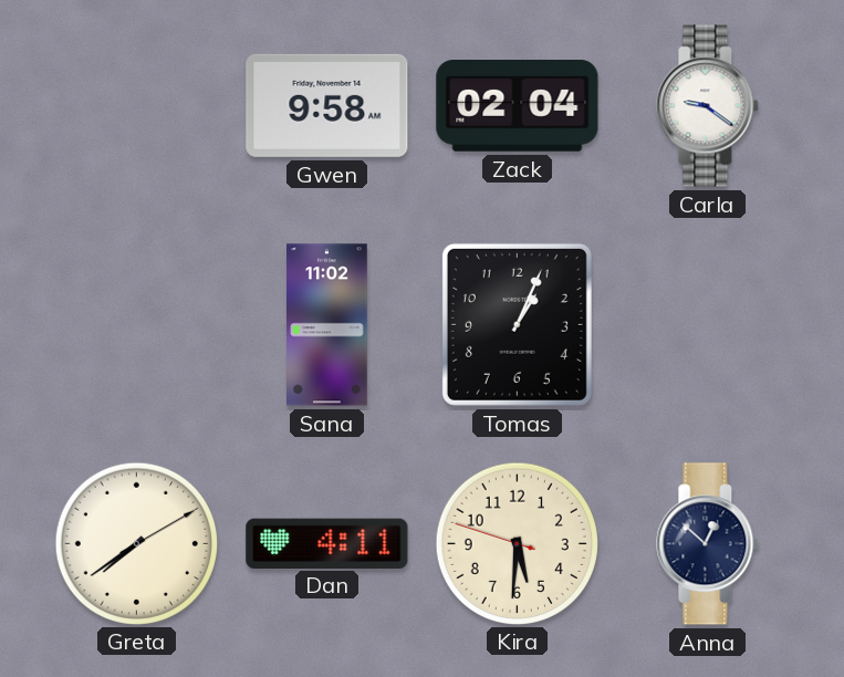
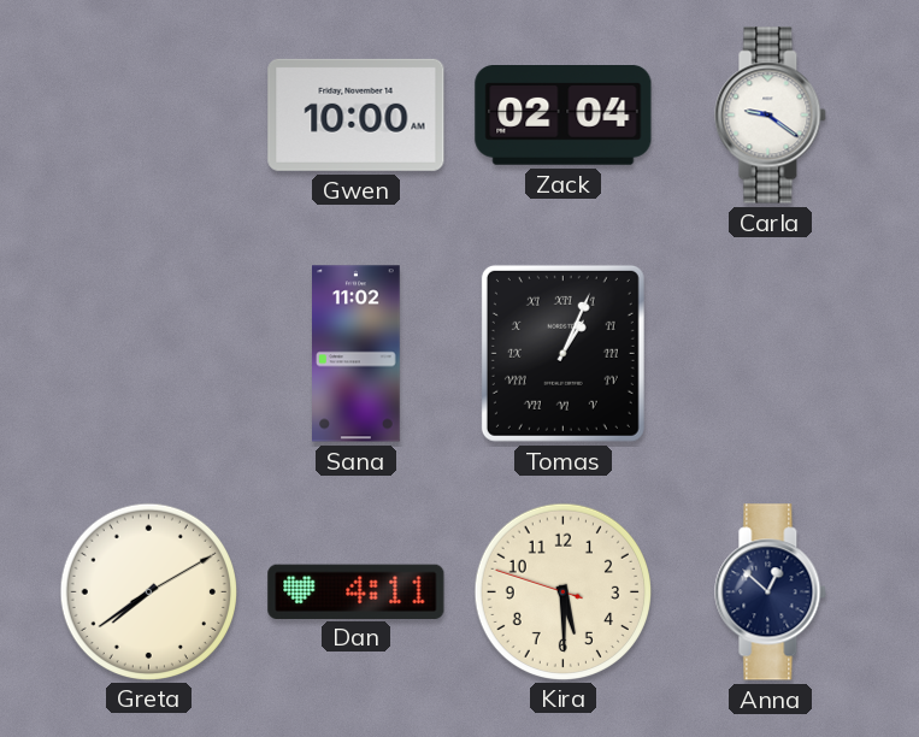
Gwen: 9:58 -> 10:00
Tomas numerals: Arabic -> Roman
Kira: 5:30 -> 5:29
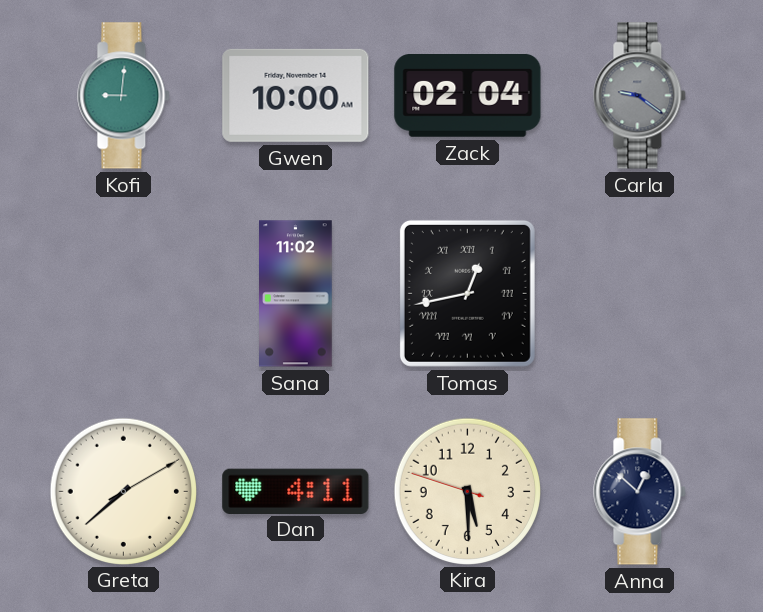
Kofi: none -> 9:01
Carla dial: white -> grey
Tomas: 1:04 -> 12:43
Greta: 7:39 -> 7:38
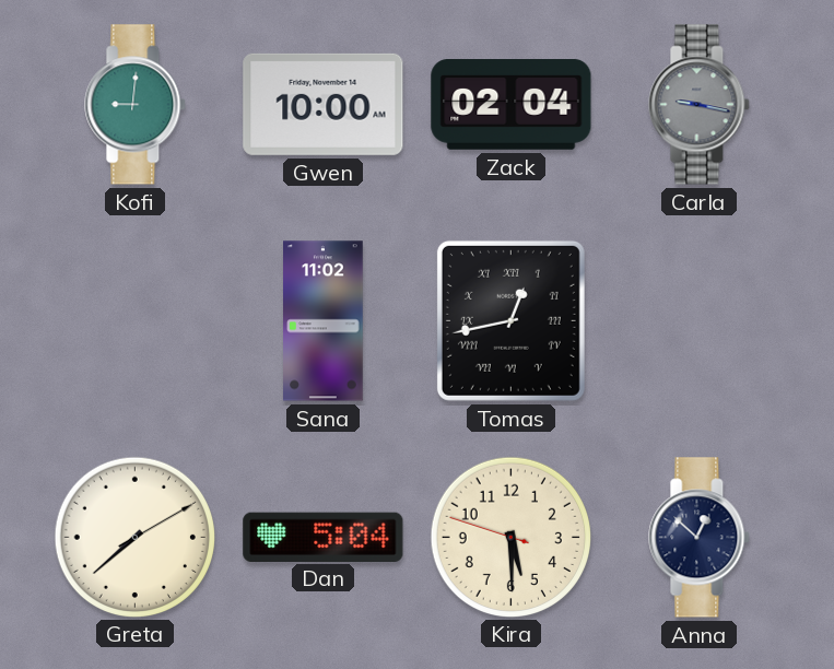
Carla: 9:21 -> 9:17
Dan: 4:11 -> 5:04
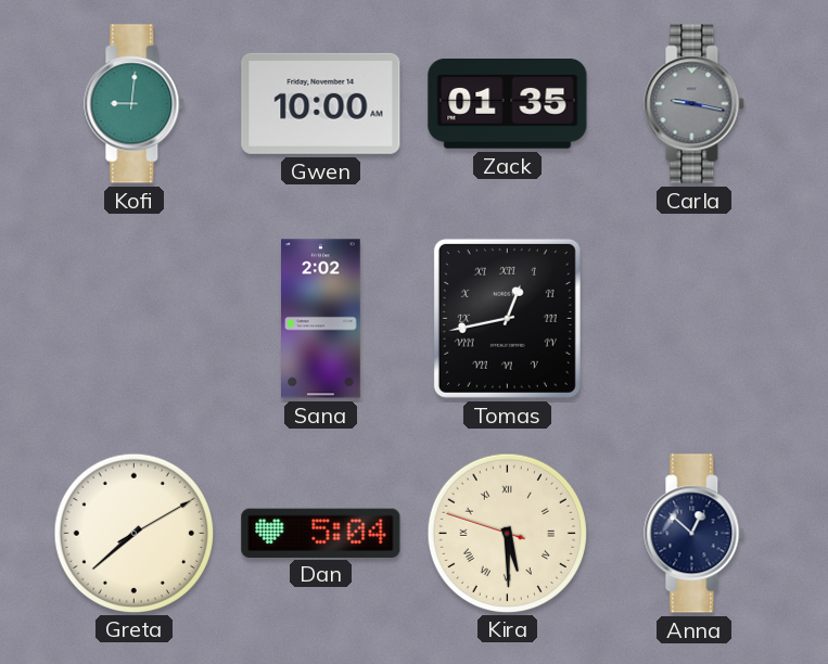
Zack: 02:04 -> 01:35
Sana: 11:02 -> 2:02
Kira numerals: Arabic -> Roman
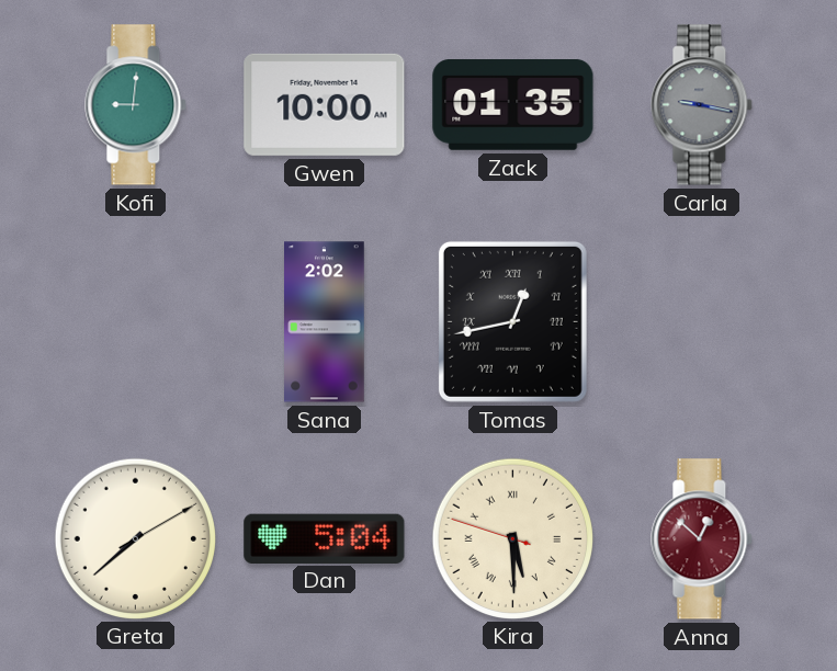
Anna dial: navy -> burgundy
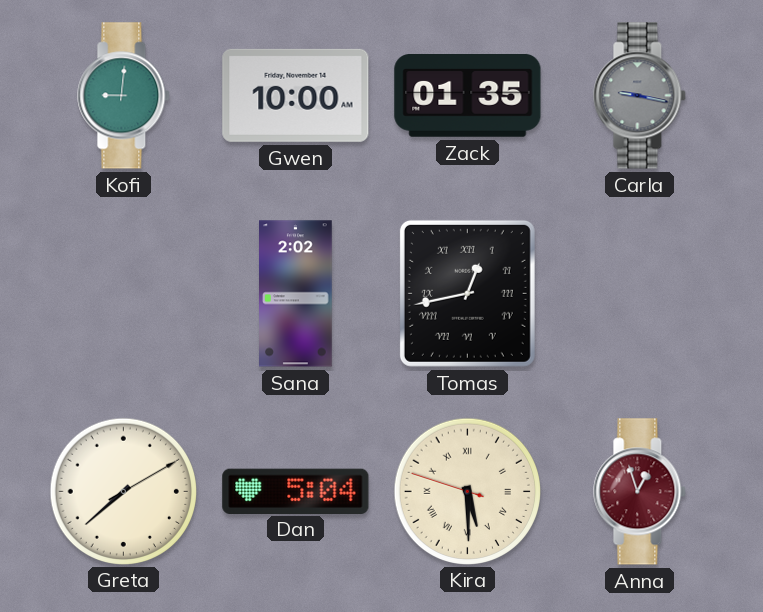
Anna: 12:52 -> 12:57
